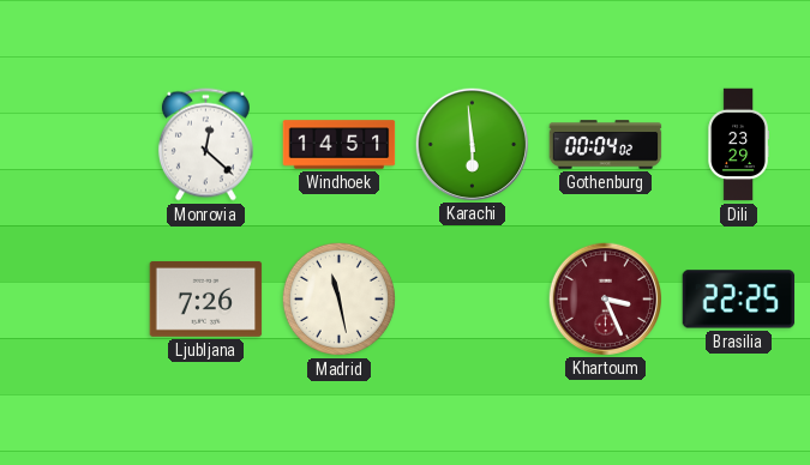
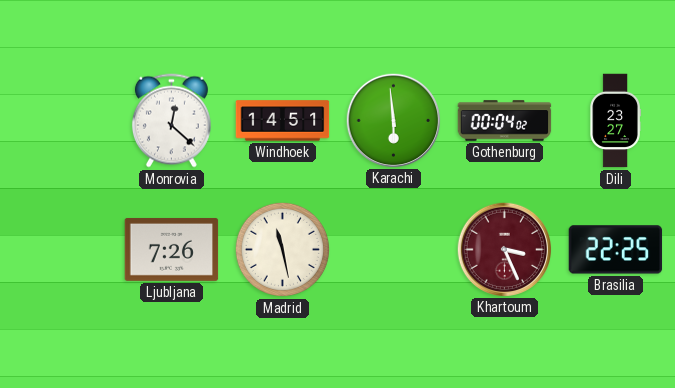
Dili: 23:29 -> 23:27
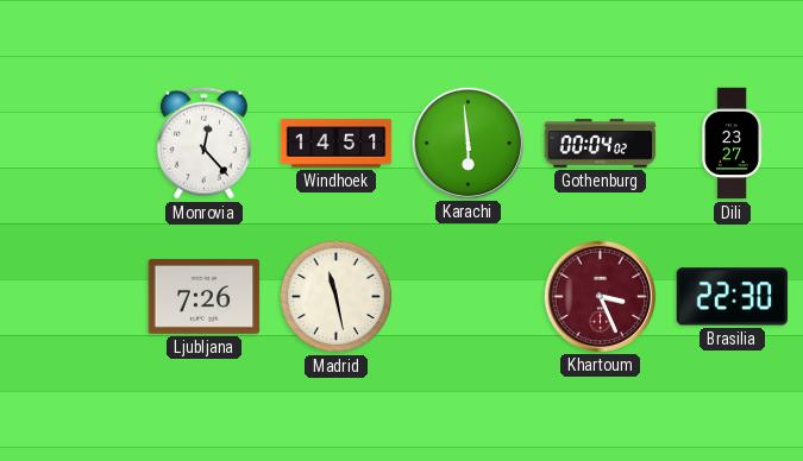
Monrovia: 12:22 -> 12:23
Brasilia: 22:25 -> 22:30
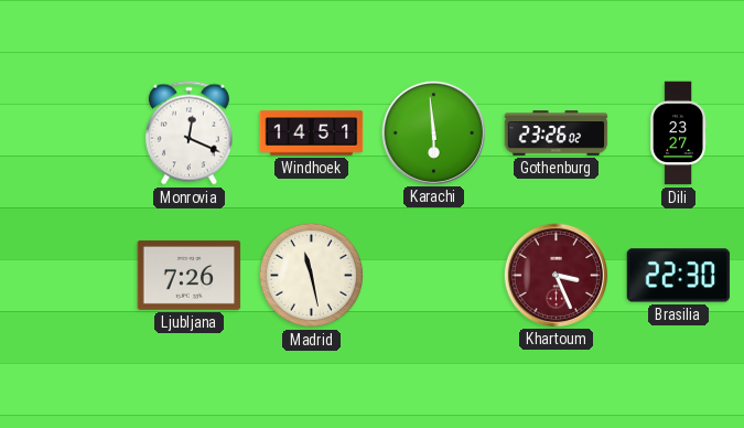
Monrovia: 12:23 -> 12:19
Gothenburg: 00:04 -> 23:26
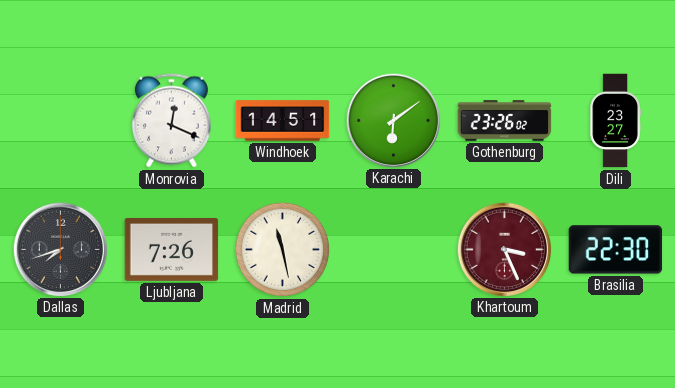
Karachi: 5:59 -> 6:09
Dallas: none -> 7:42
